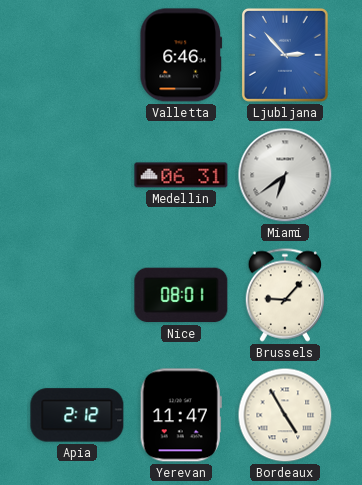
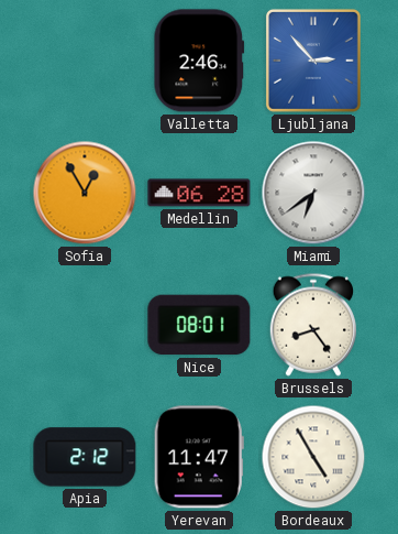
Valletta: 6:46 -> 2:46
Sofia: none -> 12:55
Medellin: 06:31 -> 06:28
Brussels: 9:07 -> 8:24
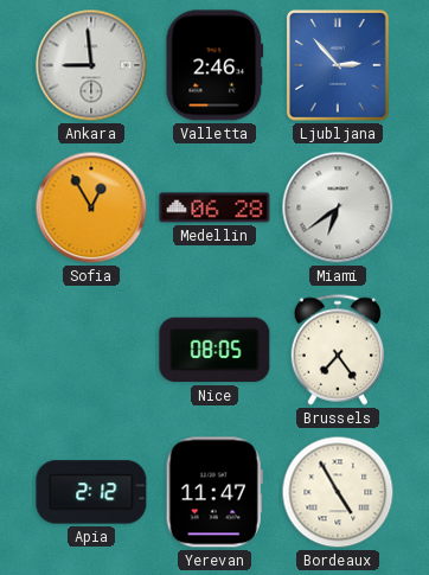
Ankara: none -> 8:59
Nice: 08:01 -> 08:05
Brussels: 8:24 -> 7:24
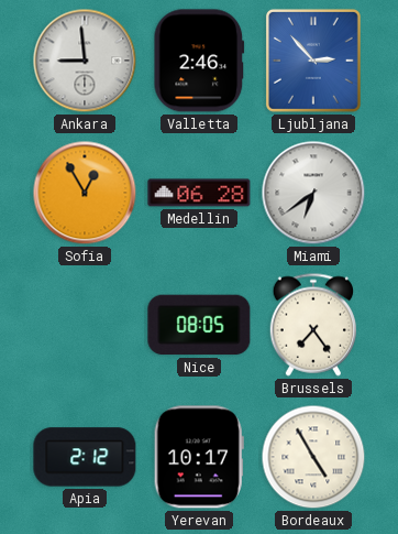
Yerevan: 11:47 -> 10:17
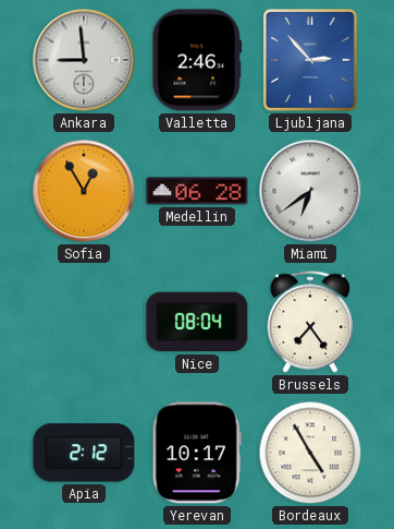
Nice: 08:05 -> 08:04
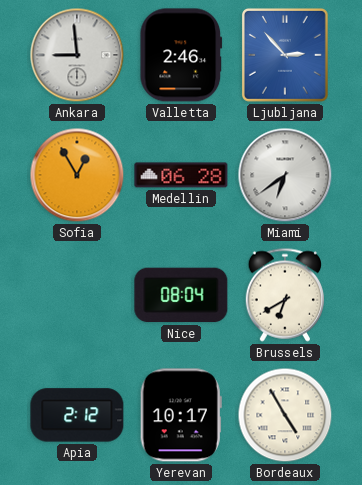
Brussels: 7:24 -> 6:40
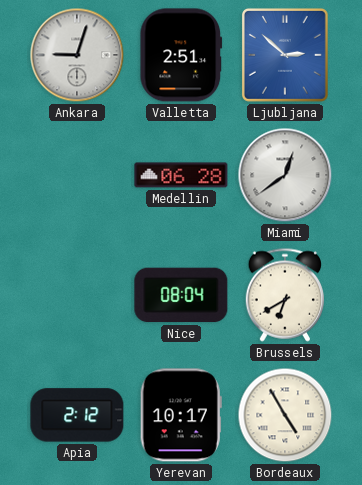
Ankara: 8:59 -> 9:03
Valletta: 2:46 -> 2:51
Ljubljana: 2:53 -> 2:52
Sofia: 12:55 -> none
Miami: 6:39 -> 12:39
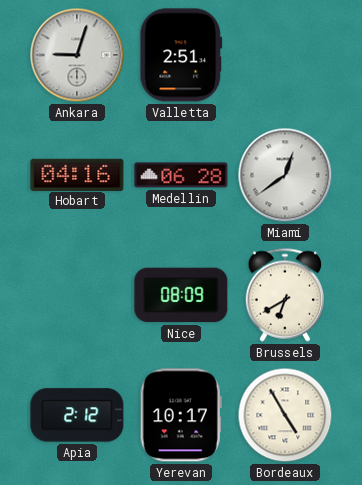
Ljubljana: 2:52 -> none
Hobart: none -> 04:16
Nice: 08:04 -> 08:09
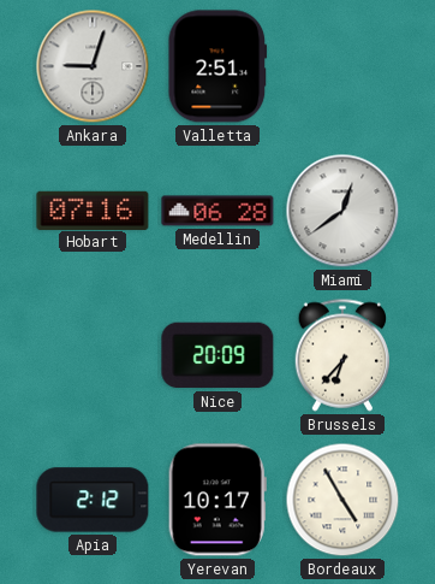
Hobart: 04:16 -> 07:16
Nice: 08:09 -> 20:09
Brussels: 6:40 -> 6:37
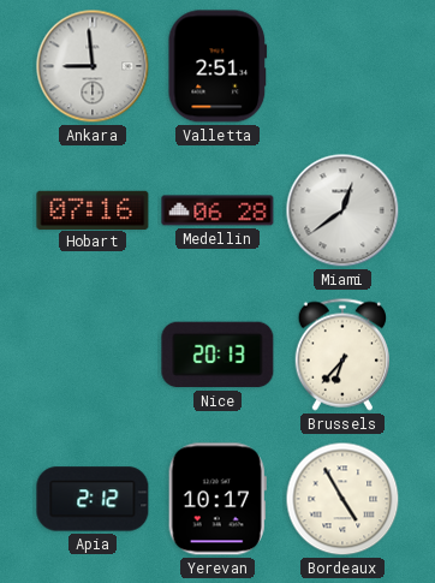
Ankara: 9:03 -> 8:59
Nice: 20:09 -> 20:13
